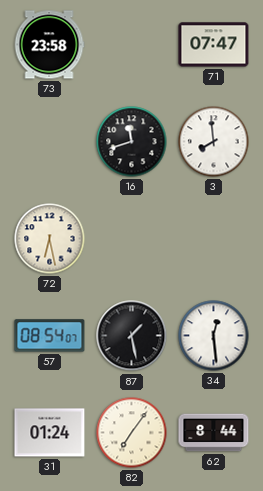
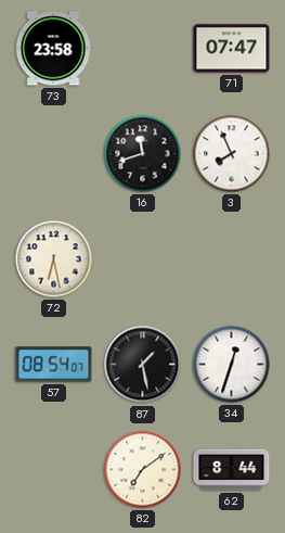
3: 7:59 -> 7:56
34: 12:29 -> 12:33
31: 01:24 -> none
82: 7:06 -> 7:09
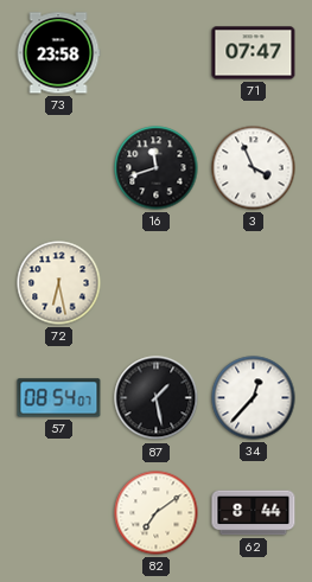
3: 7:56 -> 3:56
34: 12:33 -> 12:37
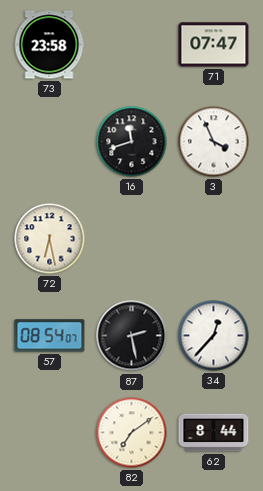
87: 1:28 -> 2:28
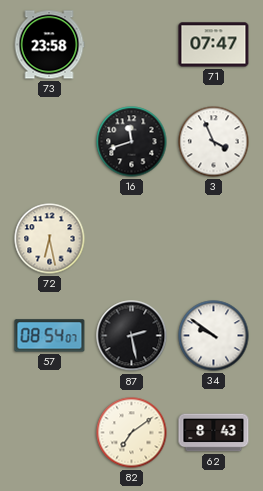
34: 12:37 -> 9:51
62: 8:44 -> 8:43
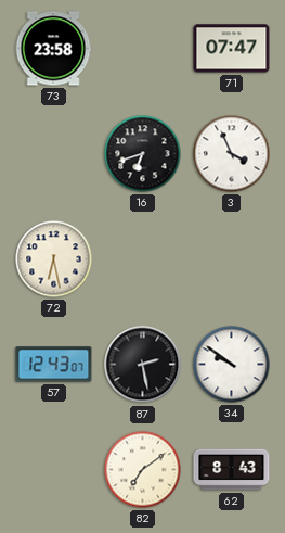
16: 11:42 -> 6:42
57: 08:54 -> 12:43
